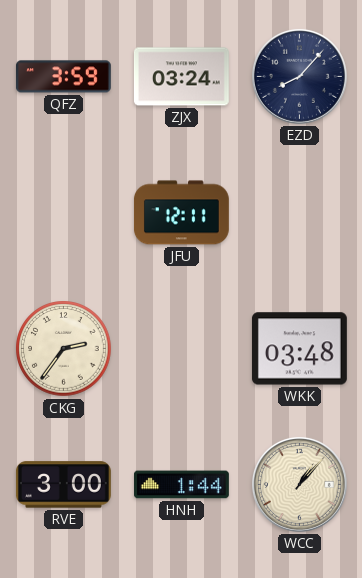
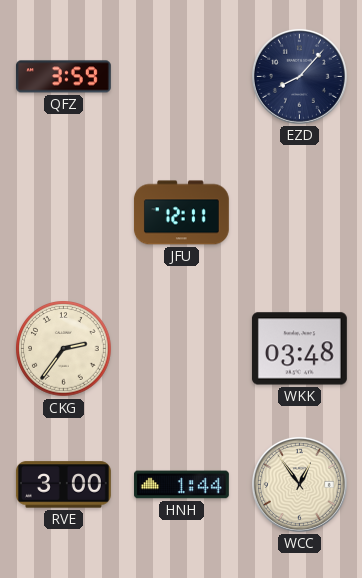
ZJX: 03:24 -> none
WCC: 1:07 -> 12:54
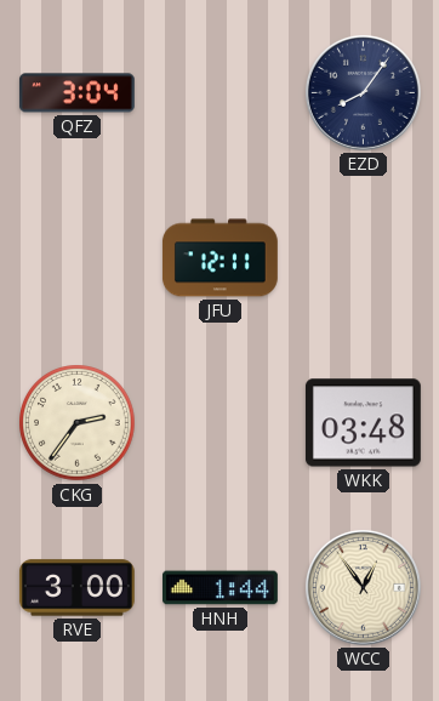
QFZ: 3:59 -> 3:04
EZD: 8:07 -> 8:06
